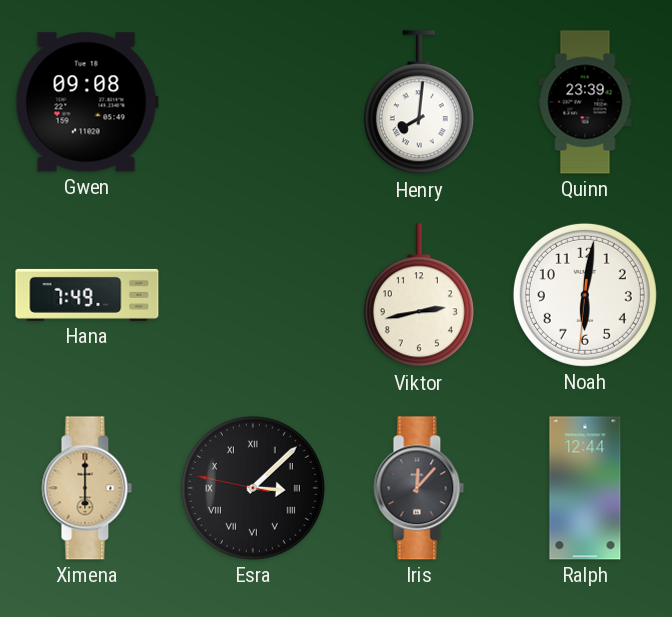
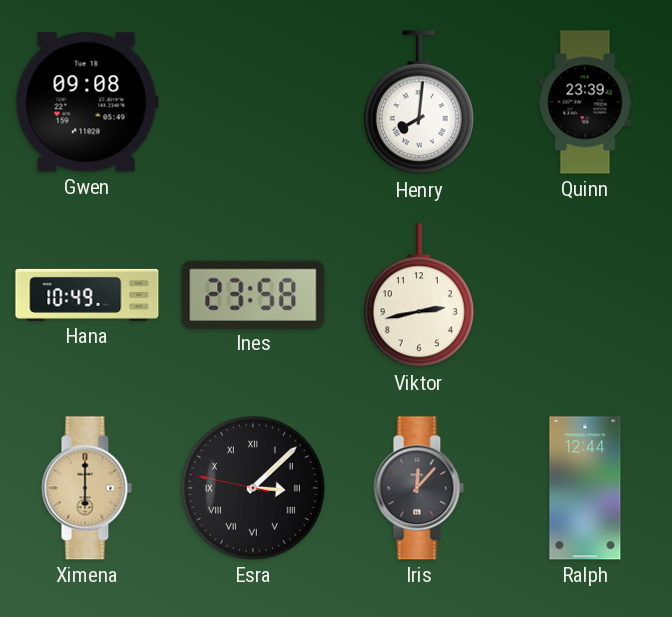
Hana: 7:49 -> 10:49
Ines: none -> 23:58
Noah: 6:01 -> none
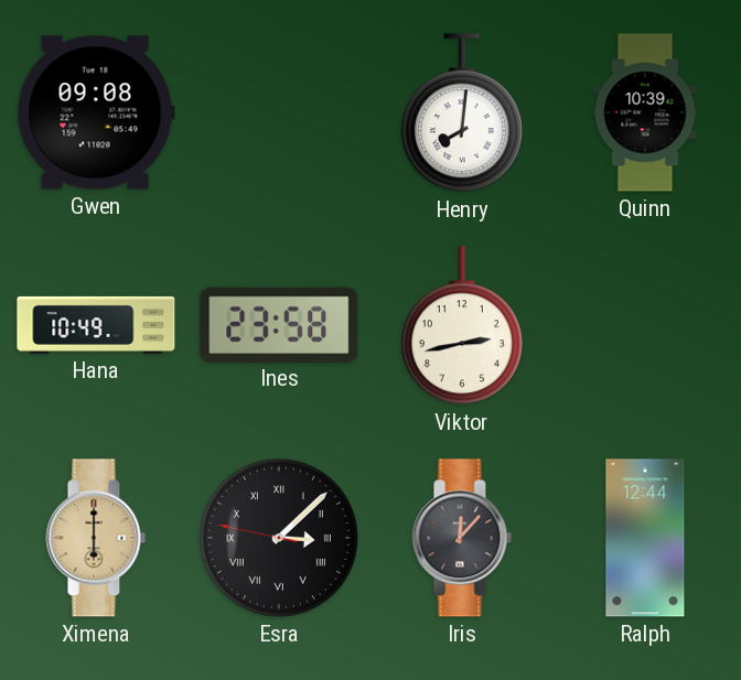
Quinn: 23:39 -> 10:39
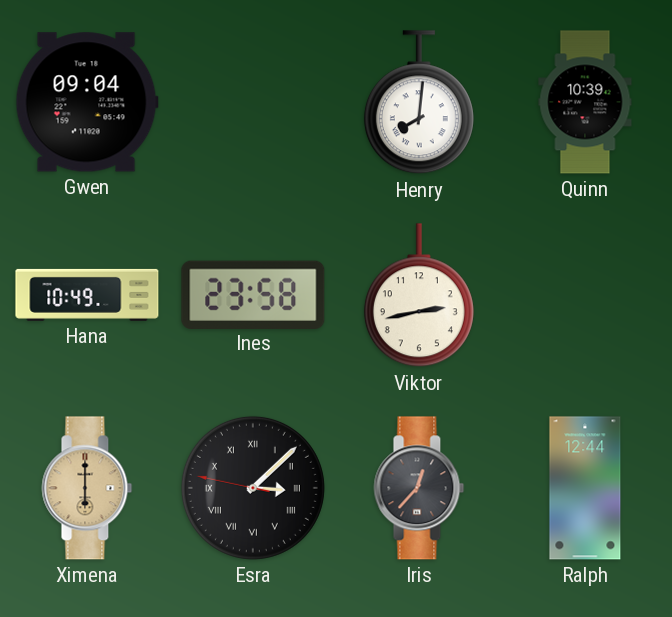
Gwen: 09:08 -> 09:04
Iris: 12:07 -> 12:37
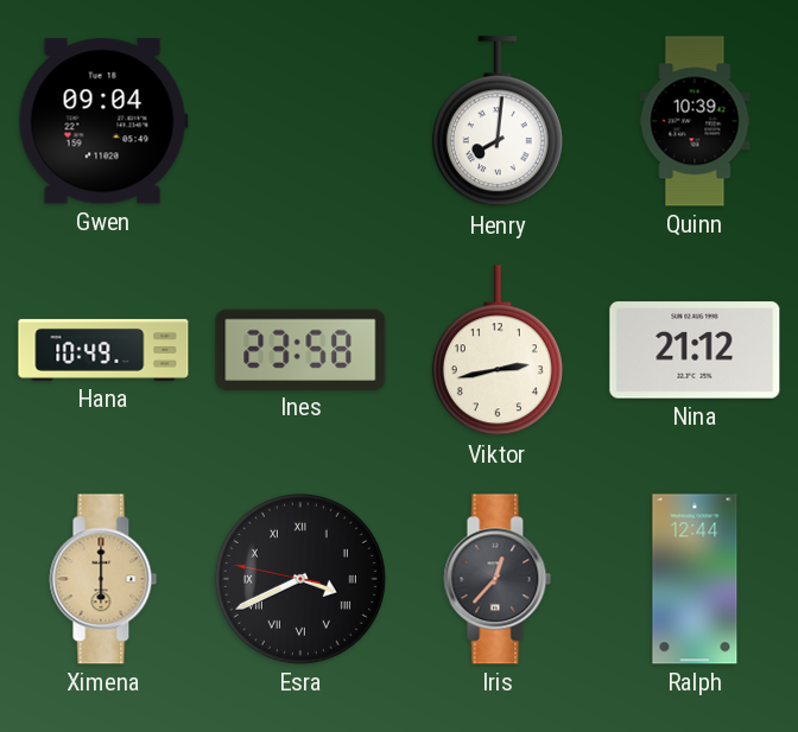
Nina: none -> 21:12
Esra: 3:07 -> 3:40
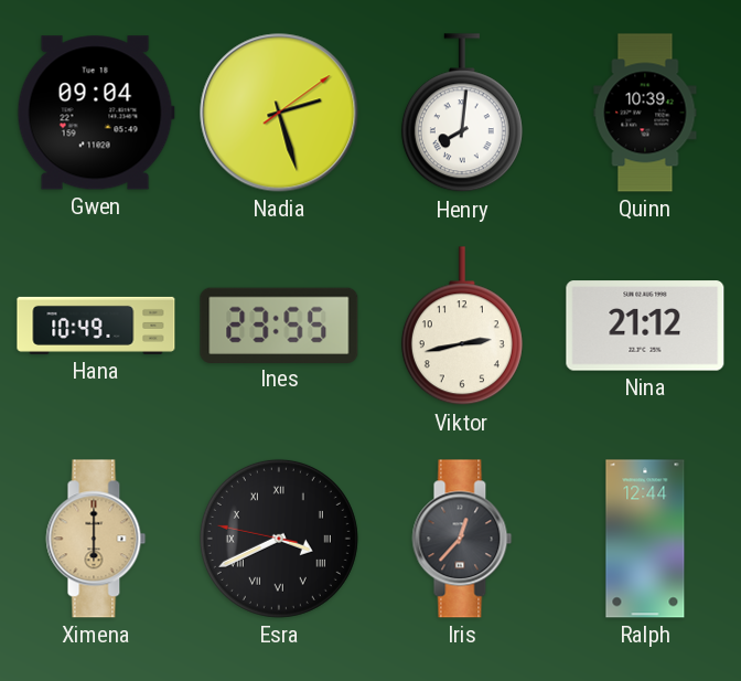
Nadia: none -> 2:27
Ines: 23:58 -> 23:55
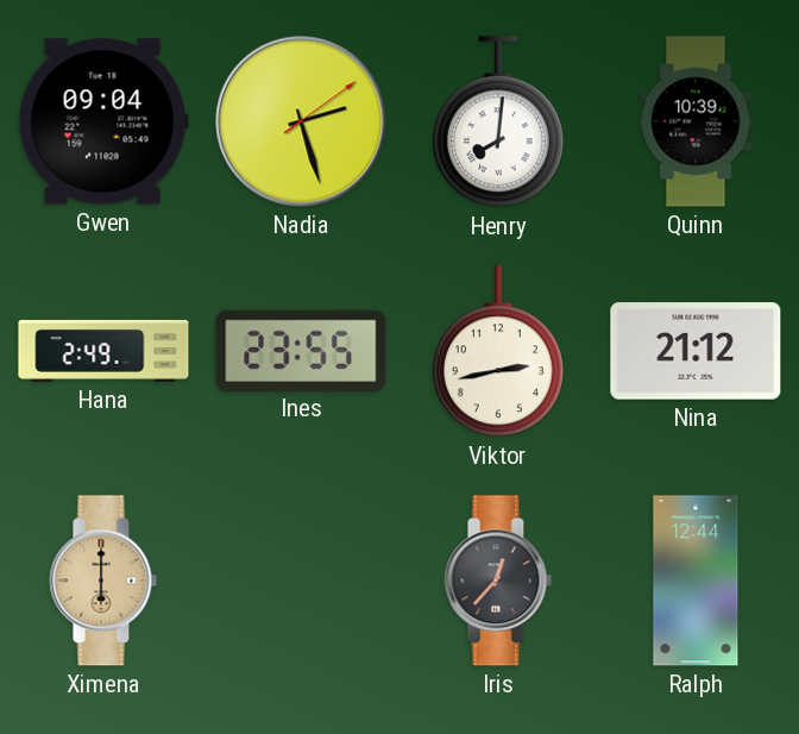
Hana: 10:49 -> 2:49
Esra: 3:40 -> none
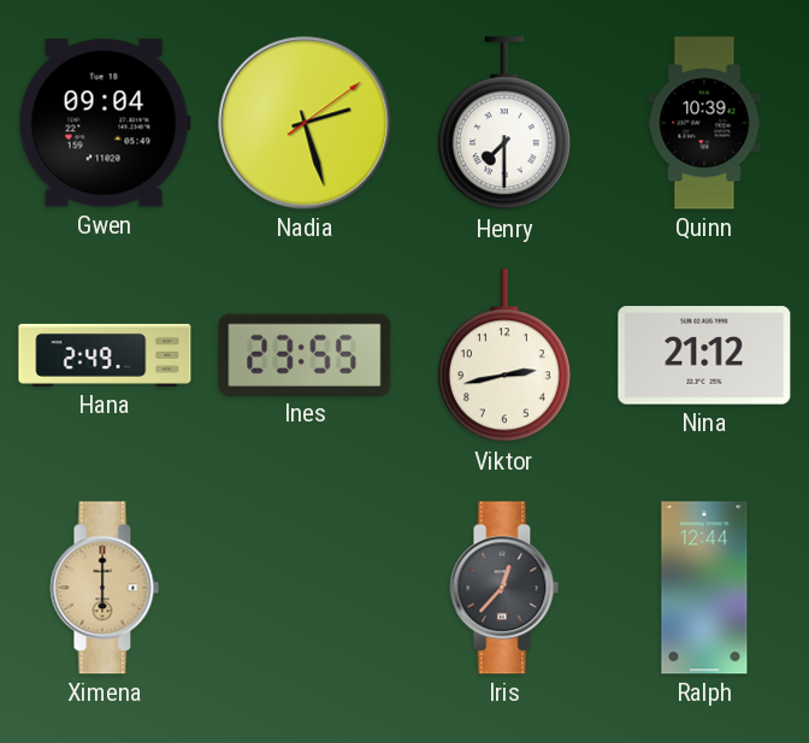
Henry: 8:01 -> 7:30
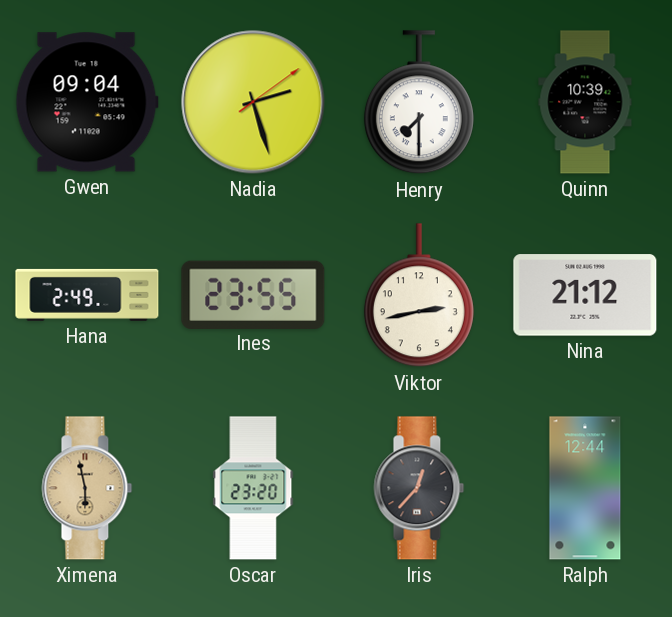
Ximena: 6:00 -> 5:58
Oscar: none -> 23:20
